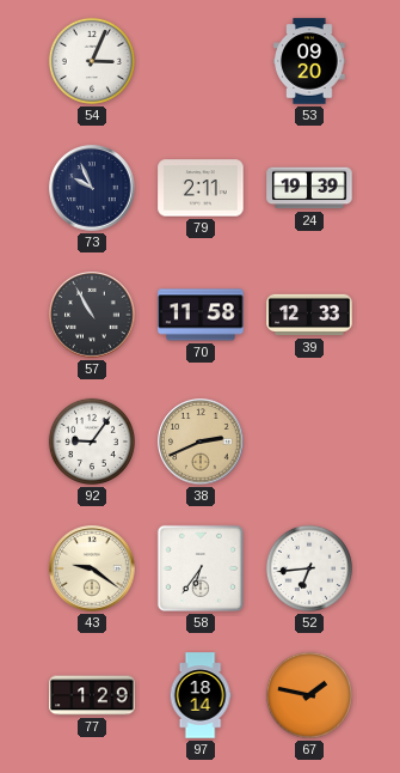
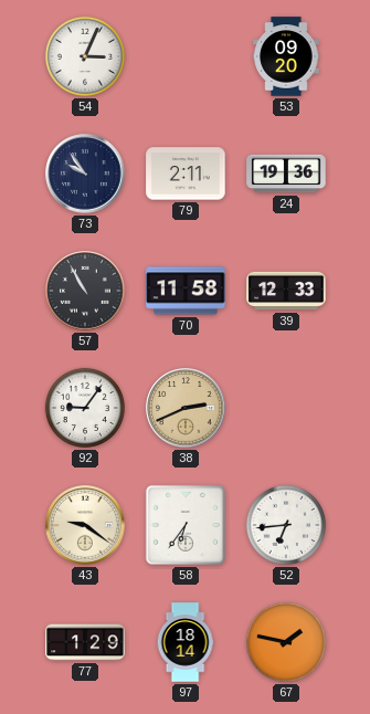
73: 9:56 -> 9:54
24: 19:39 -> 19:36
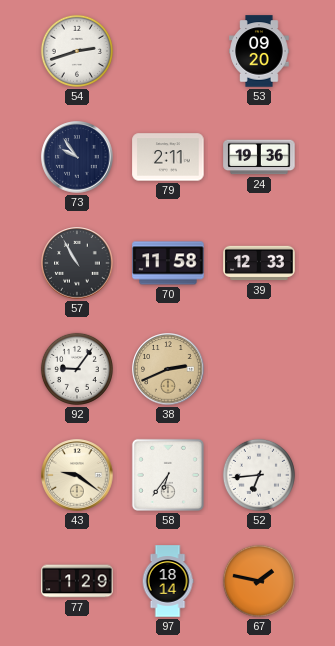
54: 3:04 -> 2:42
